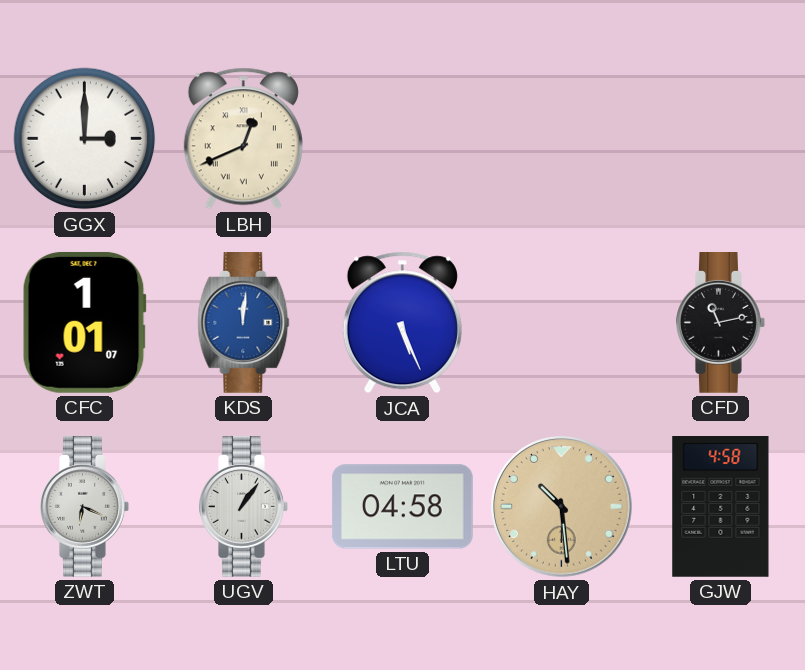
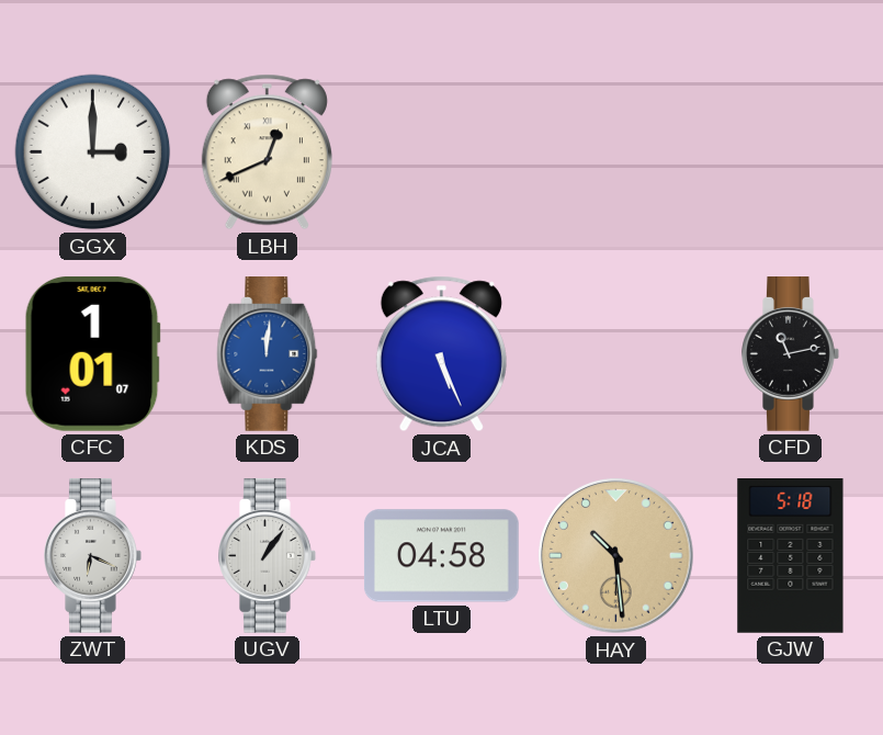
GJW: 4:58 -> 5:18
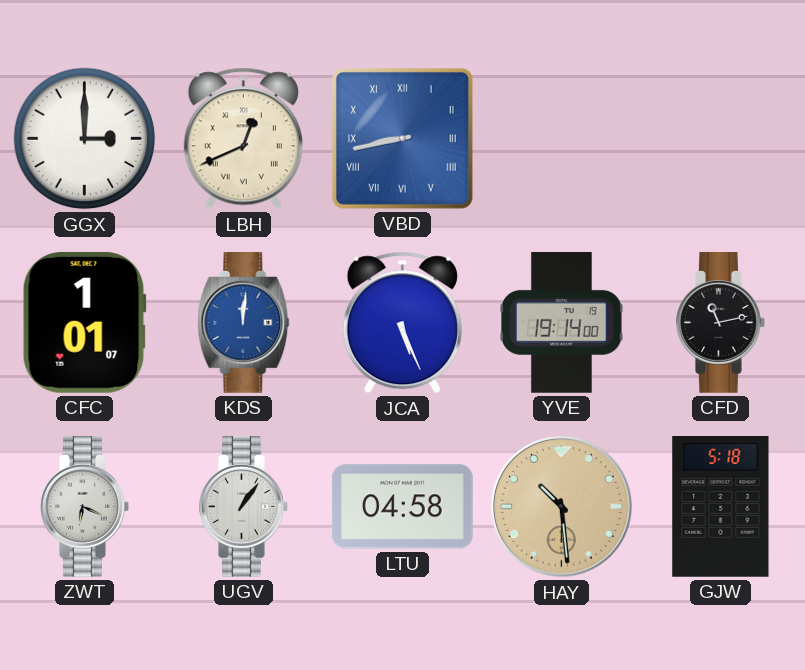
VBD: none -> 8:43
YVE: none -> 19:14
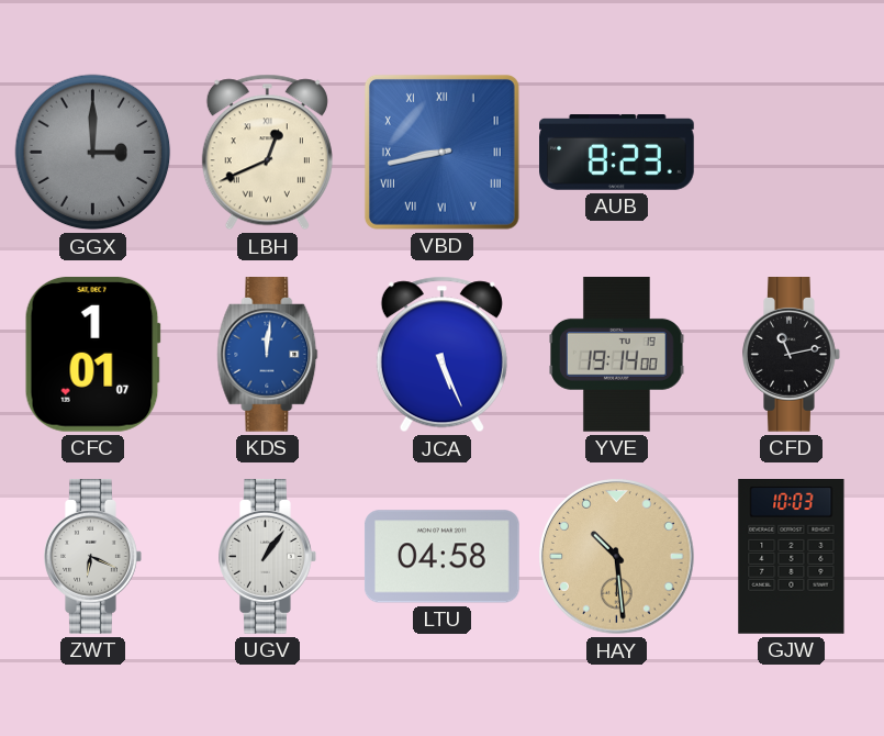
GGX dial: white -> grey
AUB: none -> 8:23
GJW: 5:18 -> 10:03
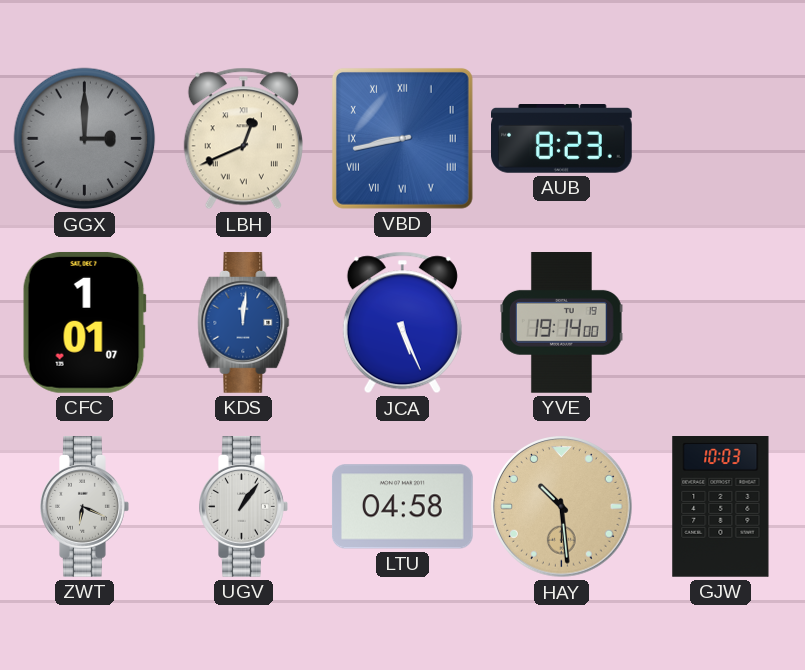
CFD: 11:13 -> none
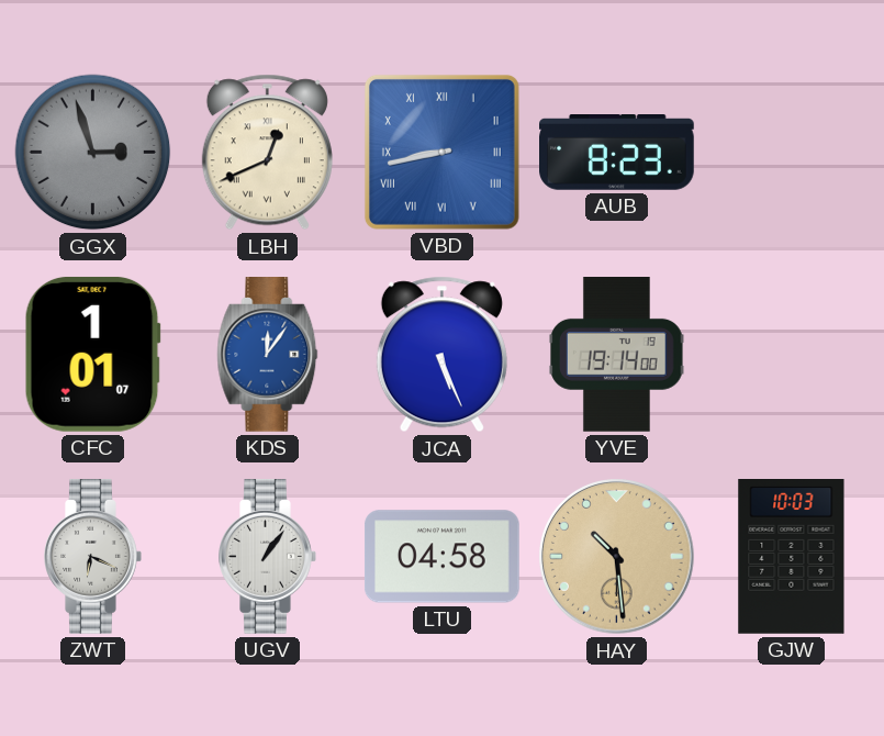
GGX: 3:00 -> 2:57
KDS: 12:01 -> 12:06
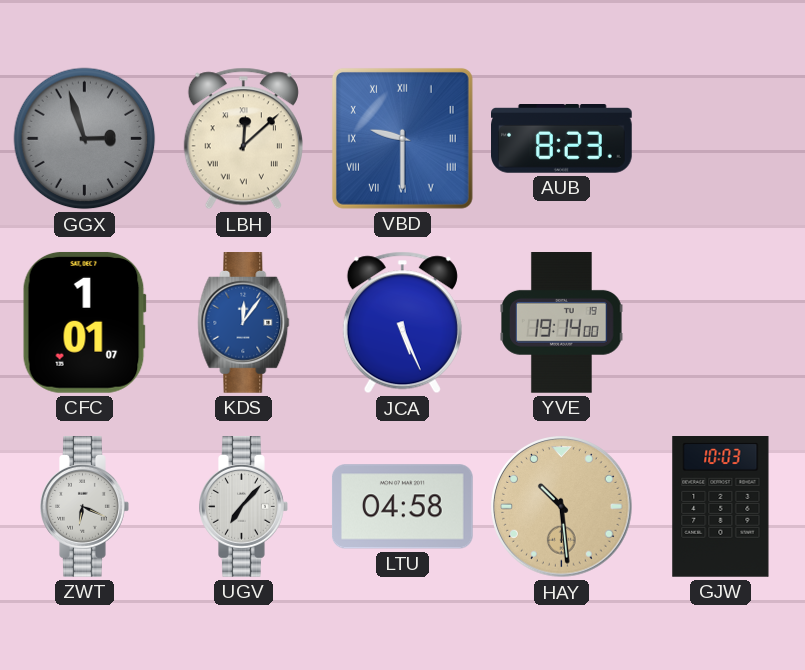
LBH: 12:41 -> 12:08
VBD: 8:43 -> 9:30
UGV: 1:06 -> 7:07
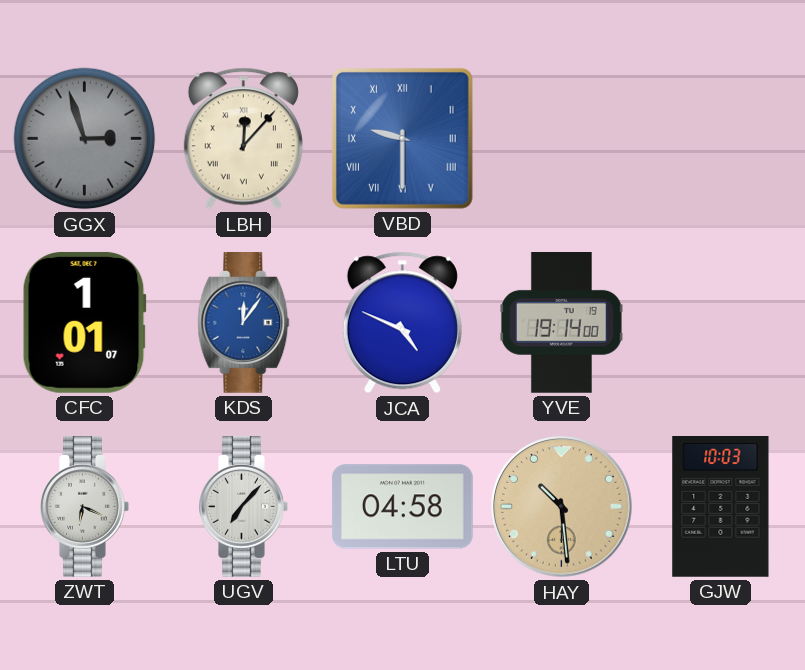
LBH: 12:08 -> 12:07
AUB: 8:23 -> none
JCA: 5:26 -> 4:49
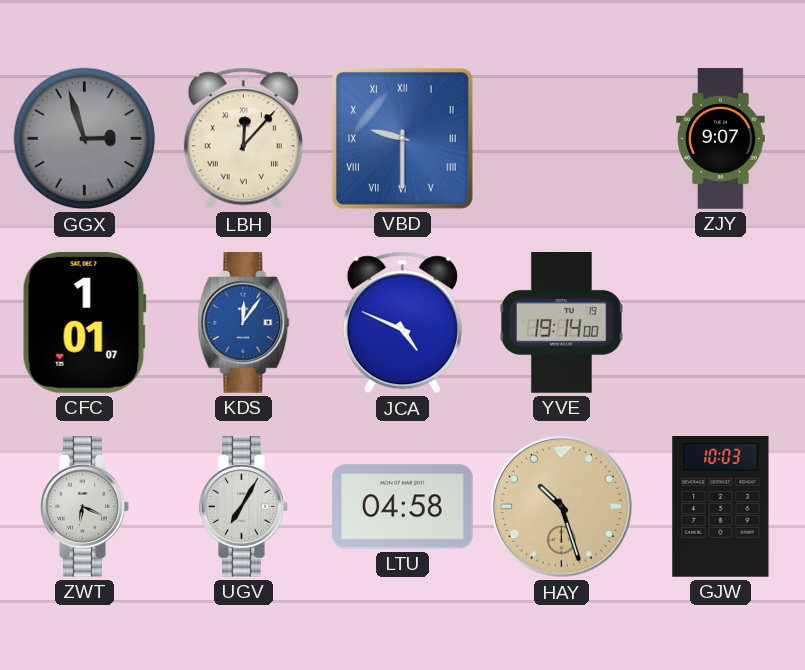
ZJY: none -> 9:07
UGV: 7:07 -> 7:05
HAY: 10:29 -> 10:27
